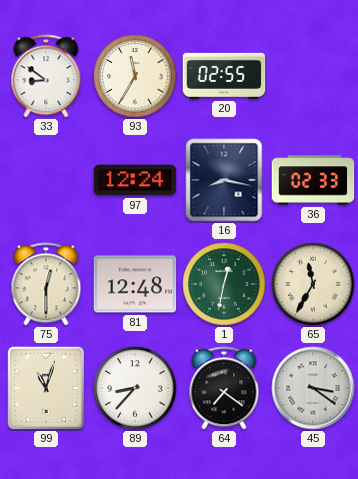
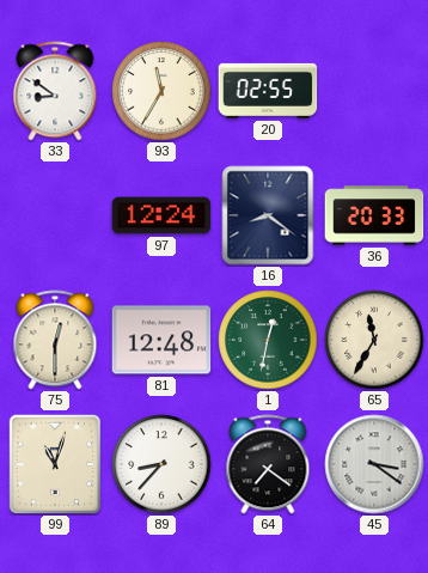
16: 8:17 -> 8:21
36: 02:33 -> 20:33
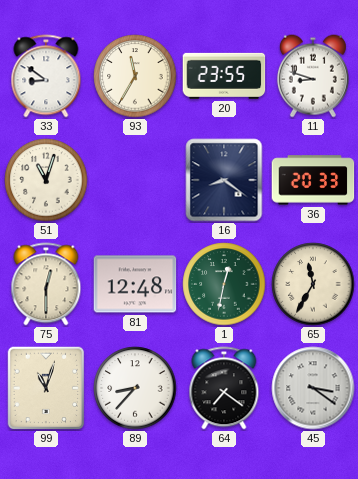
20: 02:55 -> 23:55
11: none -> 8:48
51: none -> 11:03
97: 12:24 -> none
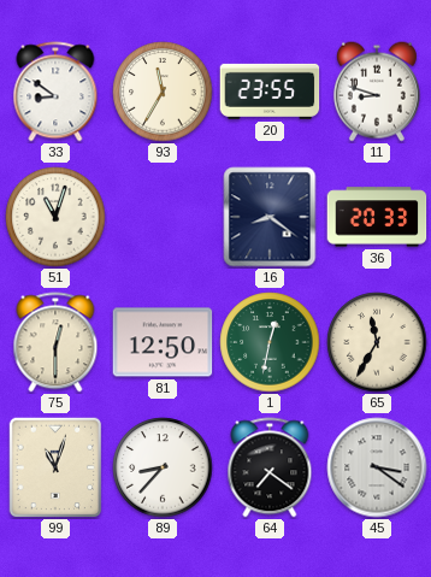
81: 12:48 -> 12:50
